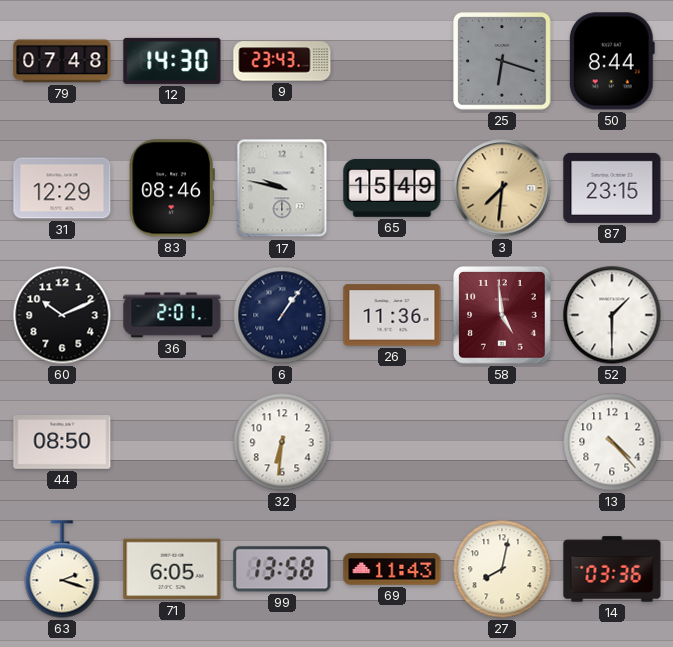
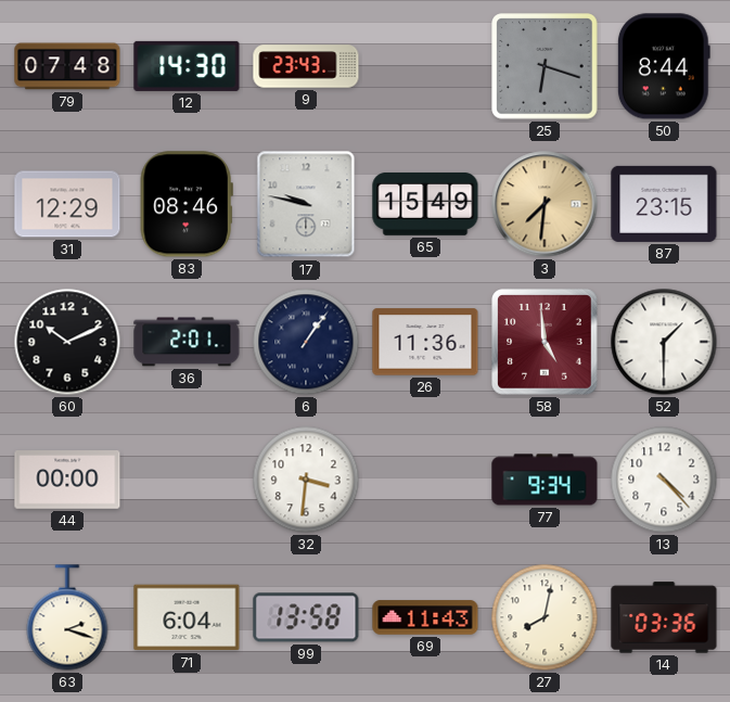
44: 08:50 -> 00:00
32: 6:31 -> 3:31
77: none -> 9:34
71: 6:05 -> 6:04
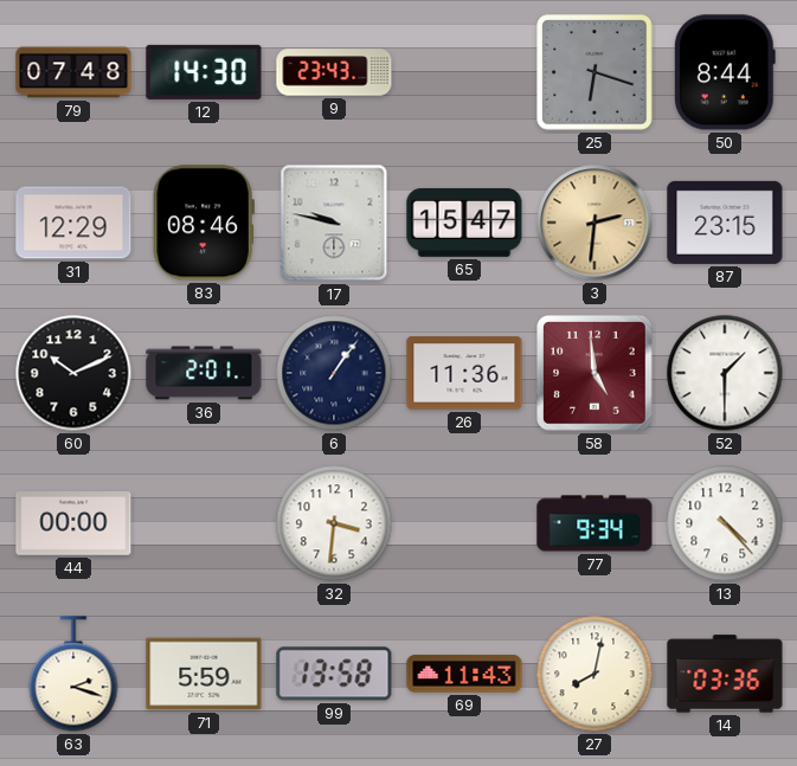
65: 15:49 -> 15:47
3: 7:31 -> 2:31
71: 6:04 -> 5:59
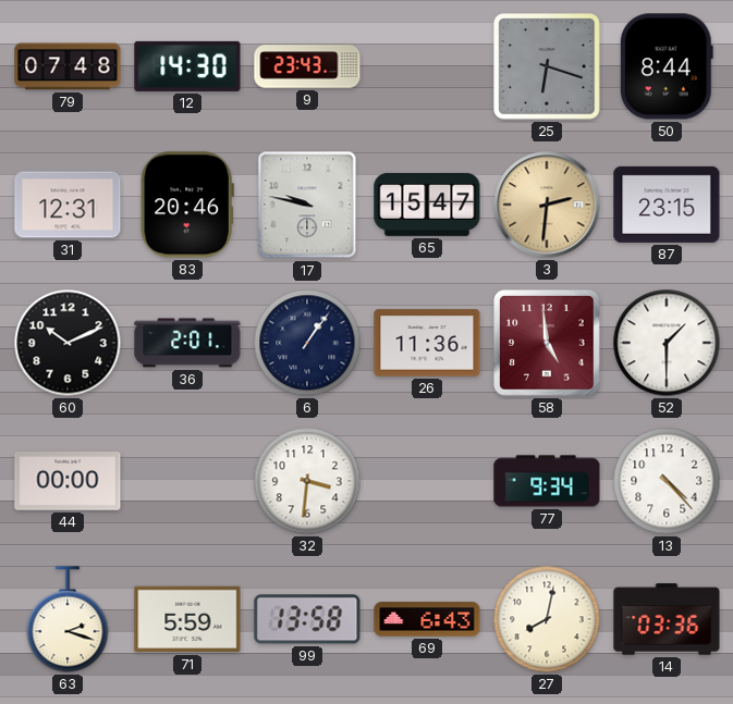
31: 12:29 -> 12:31
83: 08:46 -> 20:46
69: 11:43 -> 6:43
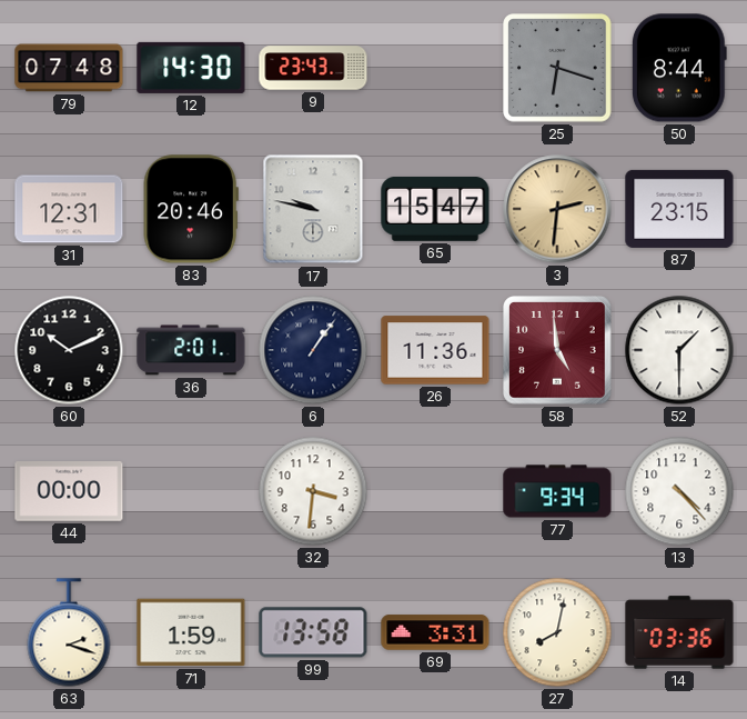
71: 5:59 -> 1:59
69: 6:43 -> 3:31
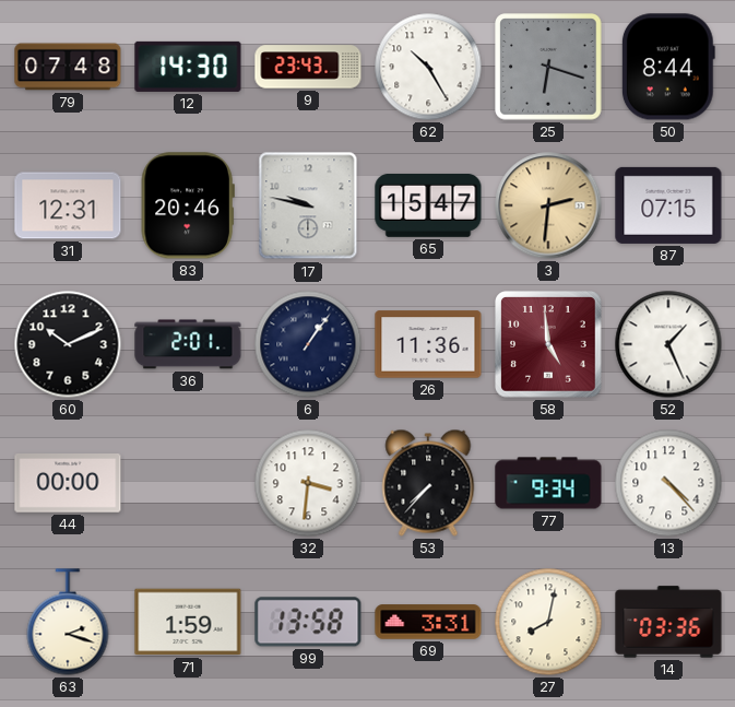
62: none -> 10:25
87: 23:15 -> 07:15
52: 1:30 -> 1:26
53: none -> 7:37
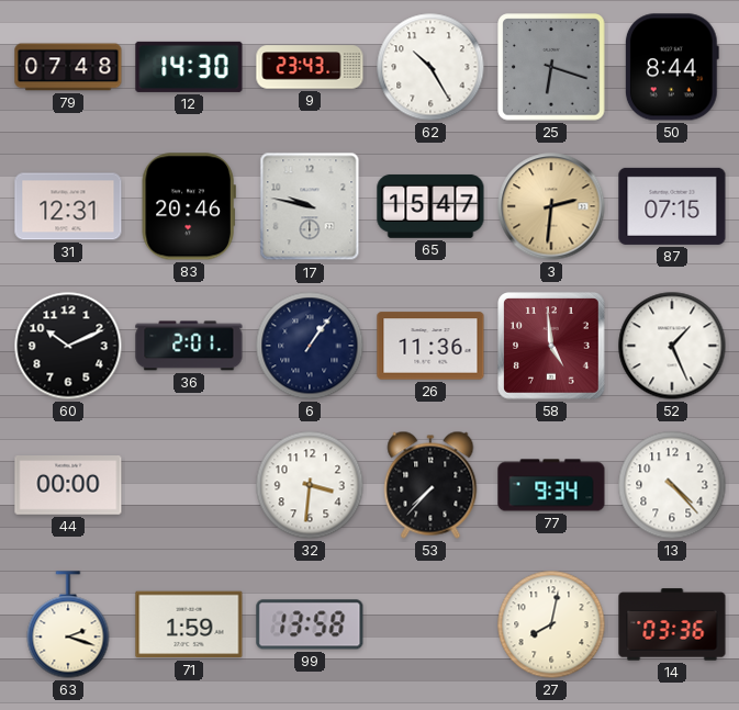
69: 3:31 -> none
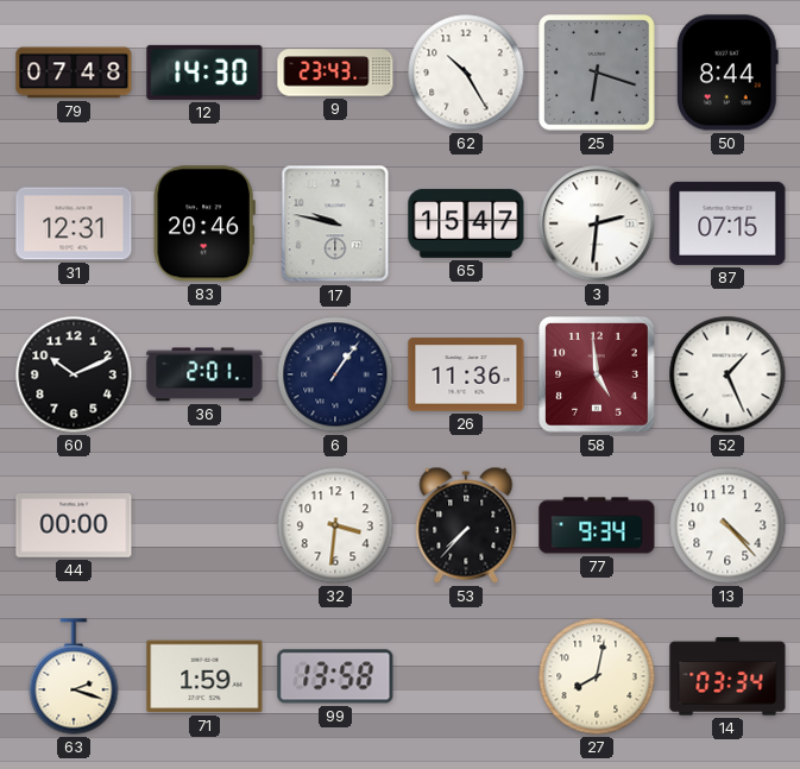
3 dial: champagne -> white
14: 03:36 -> 03:34
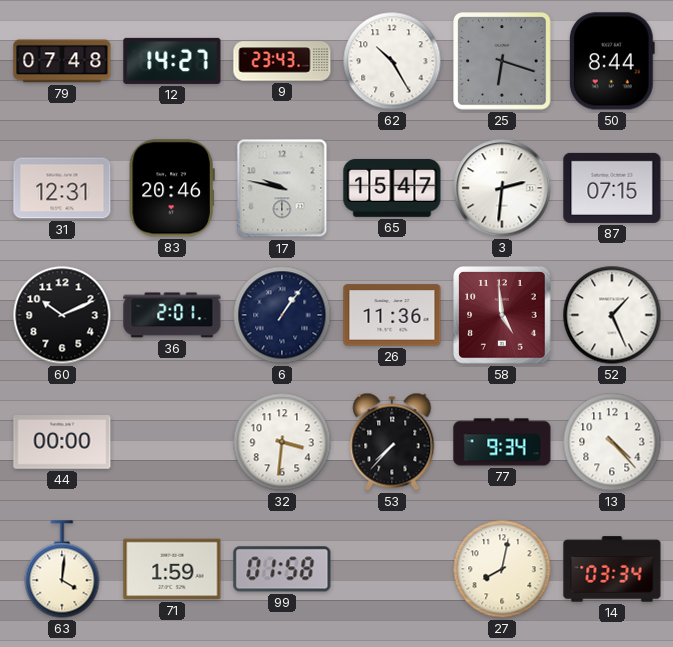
12: 14:30 -> 14:27
63: 2:18 -> 4:01
99: 13:58 -> 01:58
